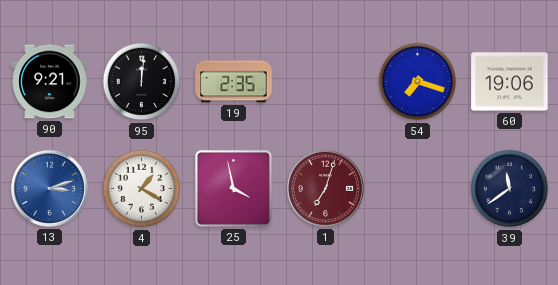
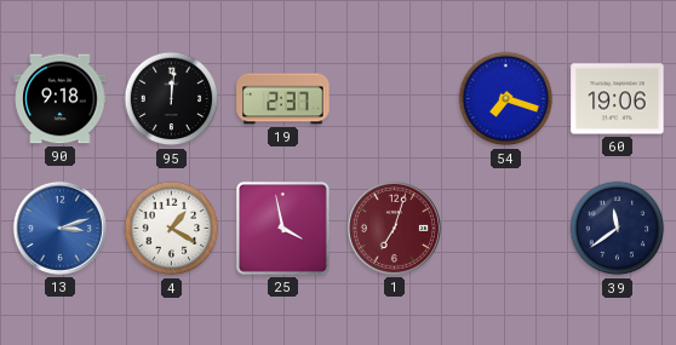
90: 9:21 -> 9:18
19: 2:35 -> 2:37
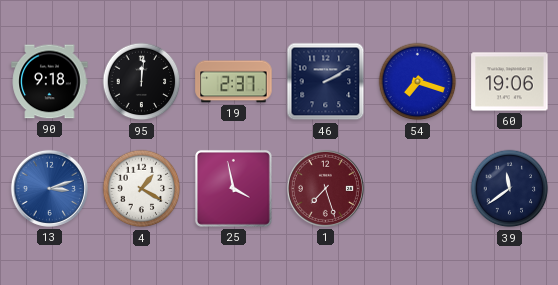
46: none -> 2:10
1: 7:03 -> 7:27
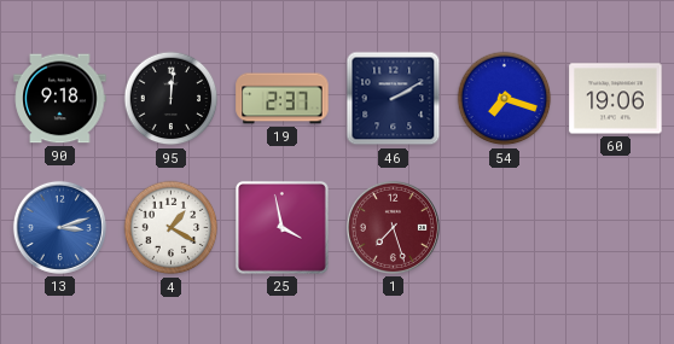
39: 11:39 -> none
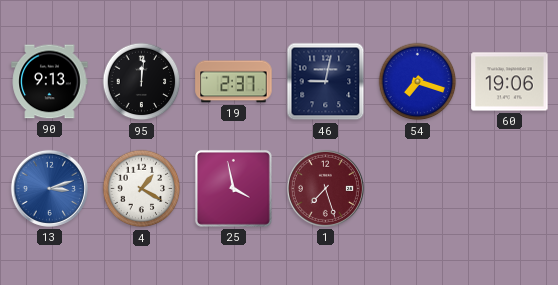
90: 9:18 -> 9:13
46: 2:10 -> 9:02
